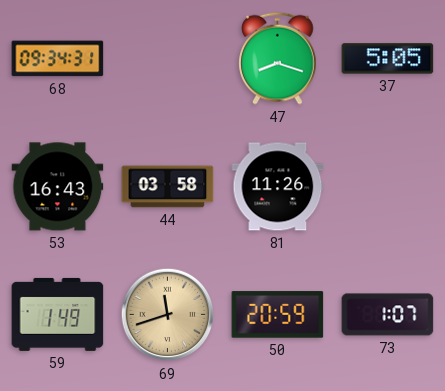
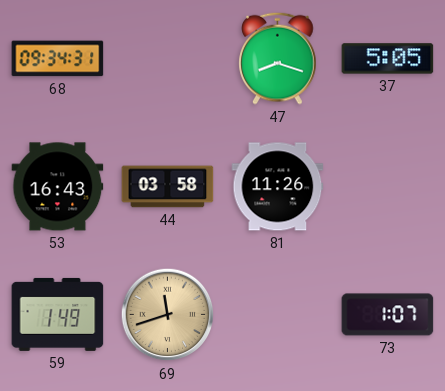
50: 20:59 -> none
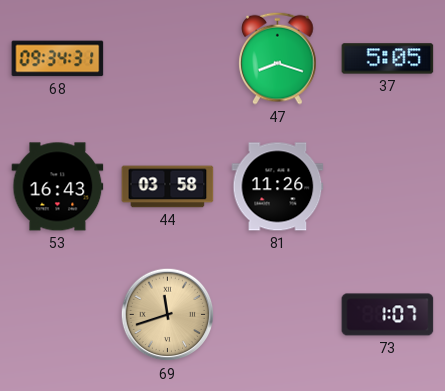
59: 1:49 -> none
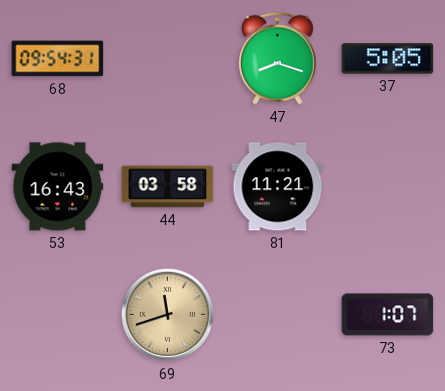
68: 09:34 -> 09:54
81: 11:26 -> 11:21
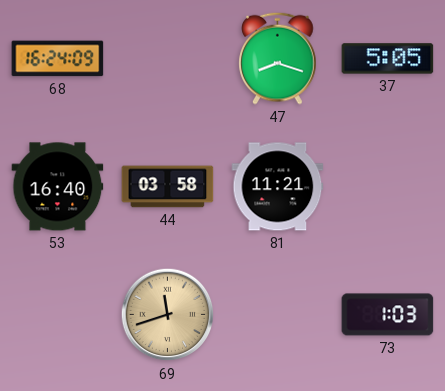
68: 09:54 -> 16:24
53: 16:43 -> 16:40
73: 1:07 -> 1:03
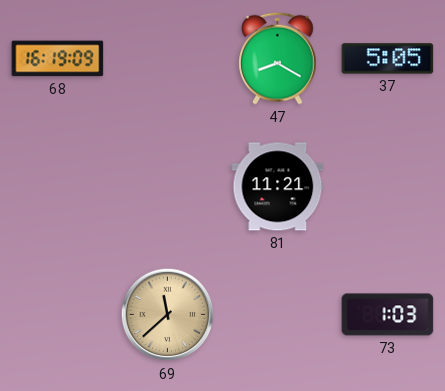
68: 16:24 -> 16:19
47: 8:18 -> 8:20
53: 16:40 -> none
44: 03:58 -> none
69: 11:42 -> 11:38
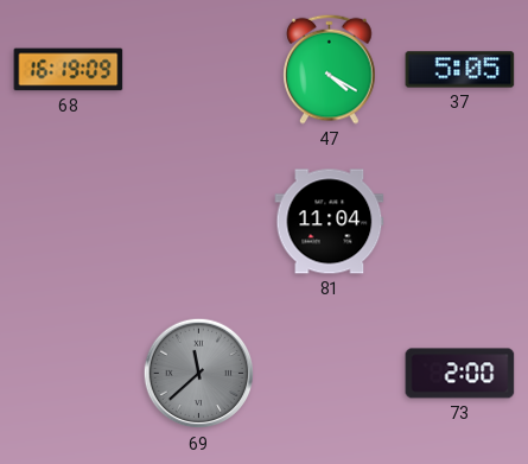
47: 8:20 -> 4:20
81: 11:21 -> 11:04
69 dial: champagne -> grey
73: 1:03 -> 2:00
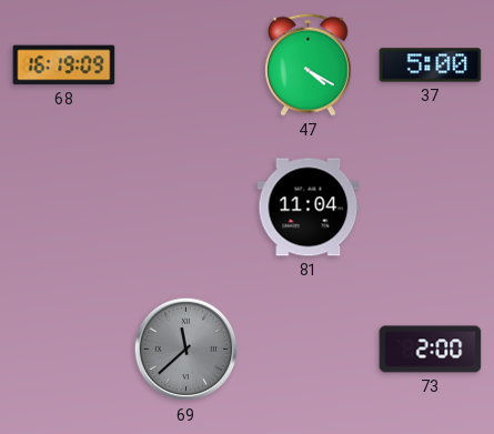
37: 5:05 -> 5:00
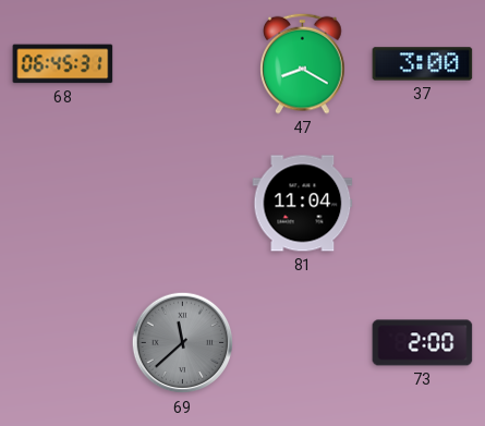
68: 16:19 -> 06:45
47: 4:20 -> 8:20
37: 5:00 -> 3:00
